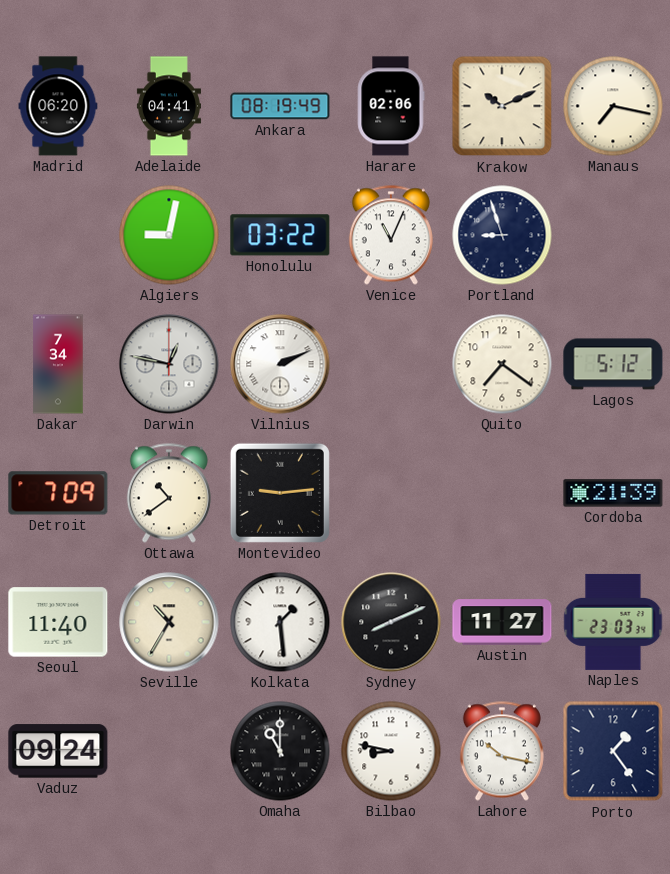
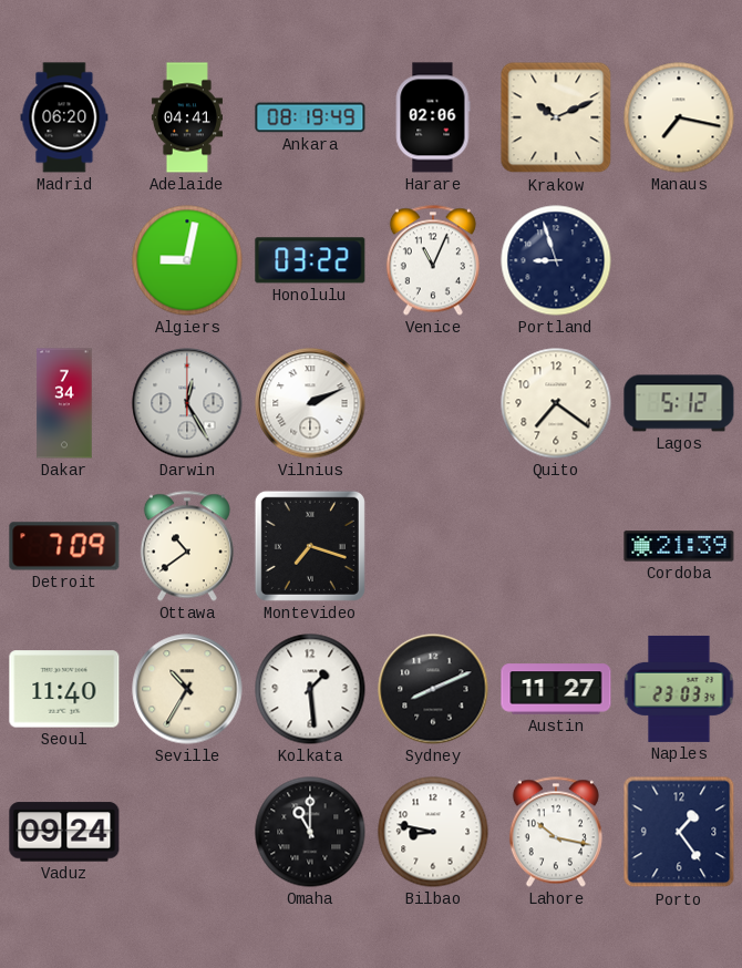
Darwin: 12:47 -> 12:25
Montevideo: 9:14 -> 7:18
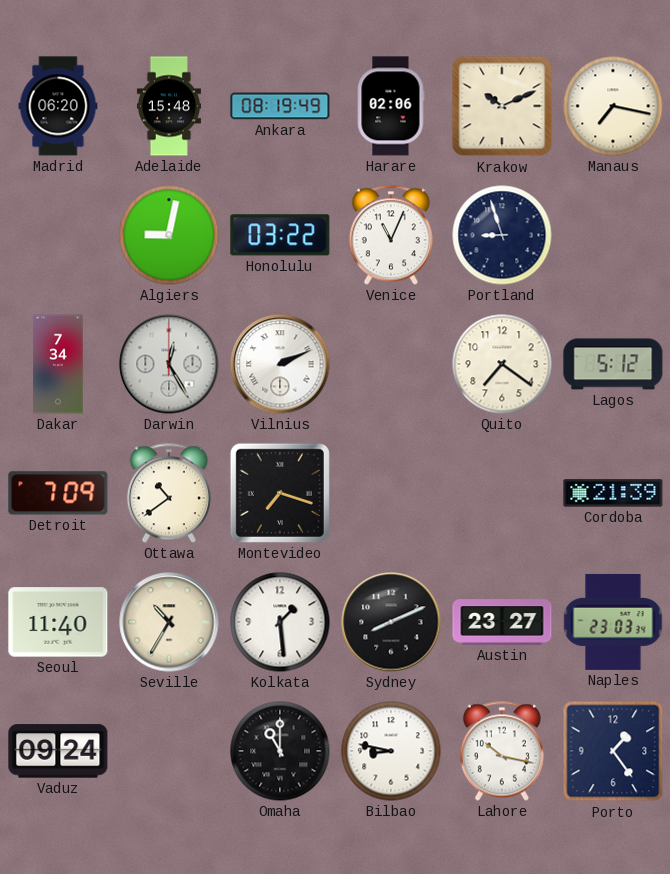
Adelaide: 04:41 -> 15:48
Austin: 11:27 -> 23:27
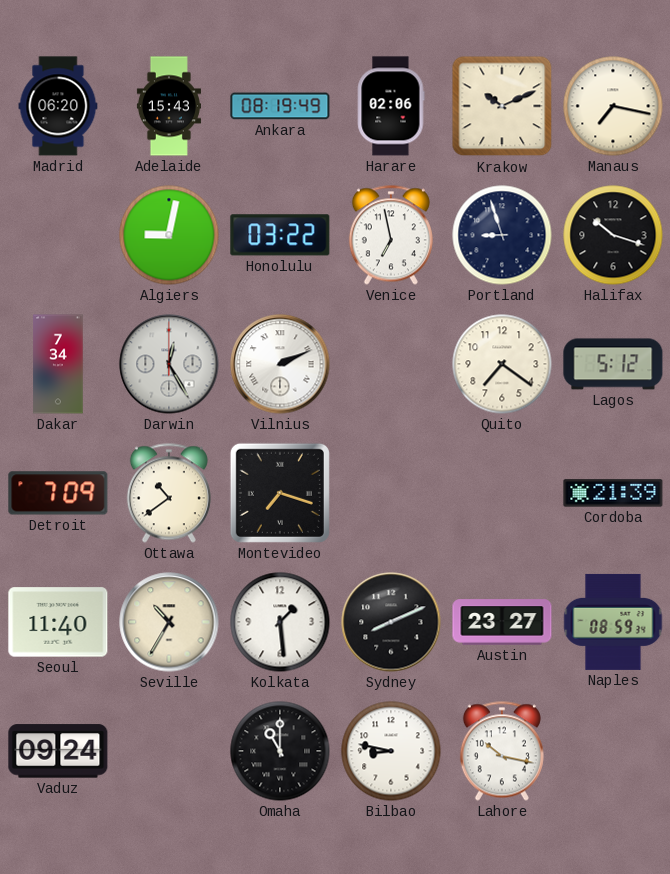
Adelaide: 15:48 -> 15:43
Venice: 11:04 -> 6:58
Halifax: none -> 10:18
Naples: 23:03 -> 08:59
Porto: 1:24 -> none
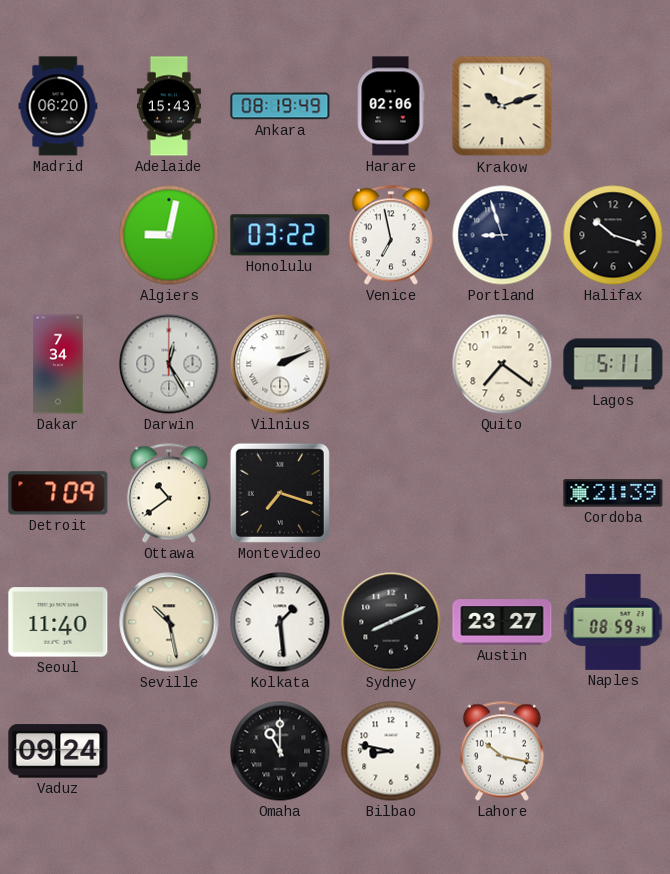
Krakow: 10:11 -> 10:12
Manaus: 7:17 -> none
Lagos: 5:12 -> 5:11
Seville: 10:35 -> 10:28
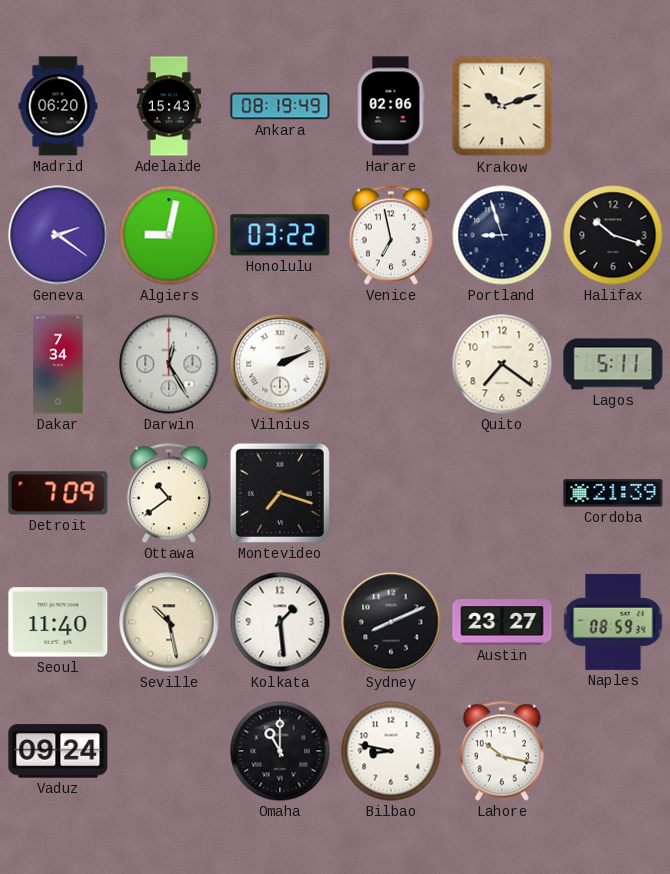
Geneva: none -> 2:21
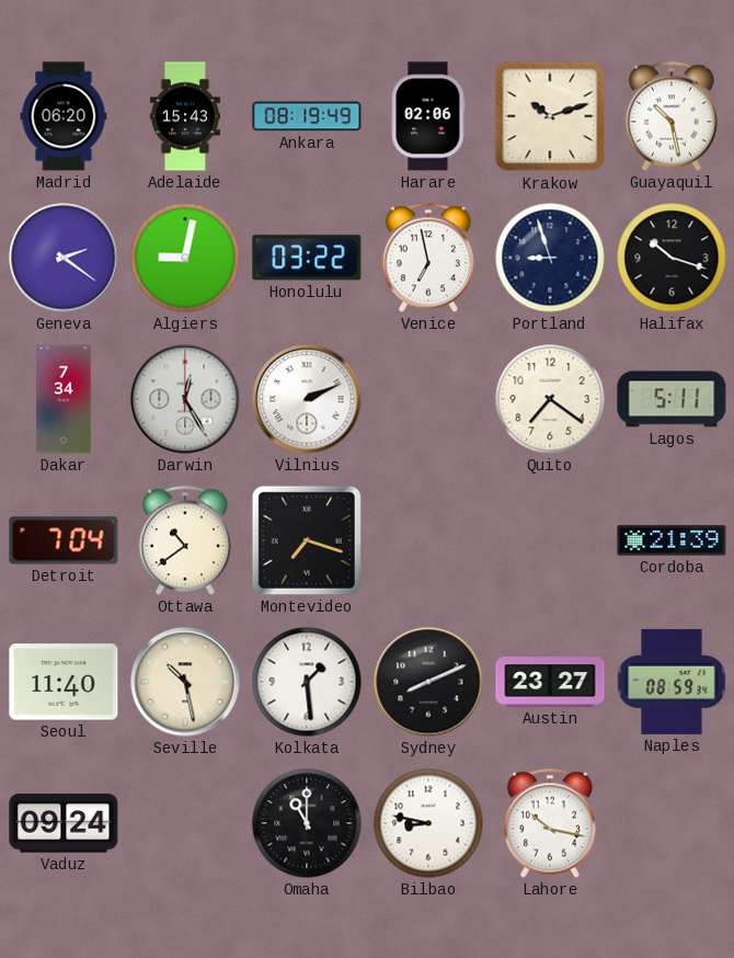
Guayaquil: none -> 10:28
Detroit: 7:09 -> 7:04
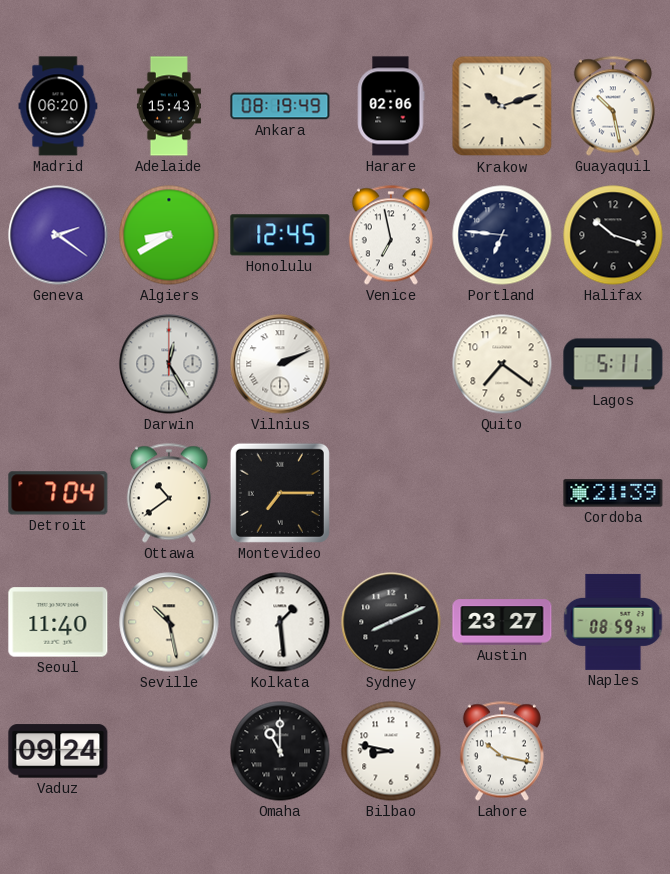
Algiers: 9:02 -> 8:40
Honolulu: 03:22 -> 12:45
Portland: 8:57 -> 6:46
Dakar: 7:34 -> none
Montevideo: 7:18 -> 7:15
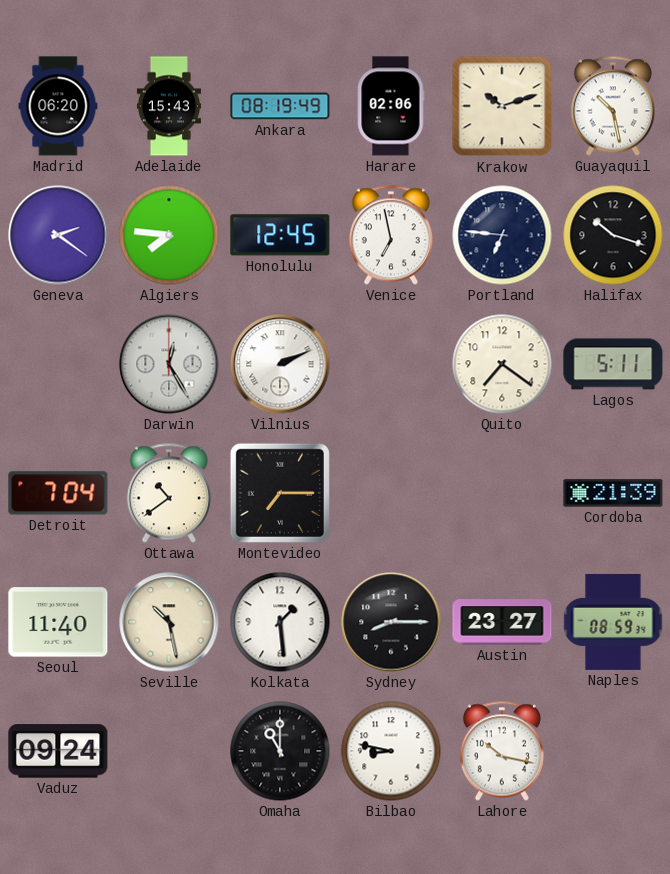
Algiers: 8:40 -> 7:46
Sydney: 8:11 -> 8:15
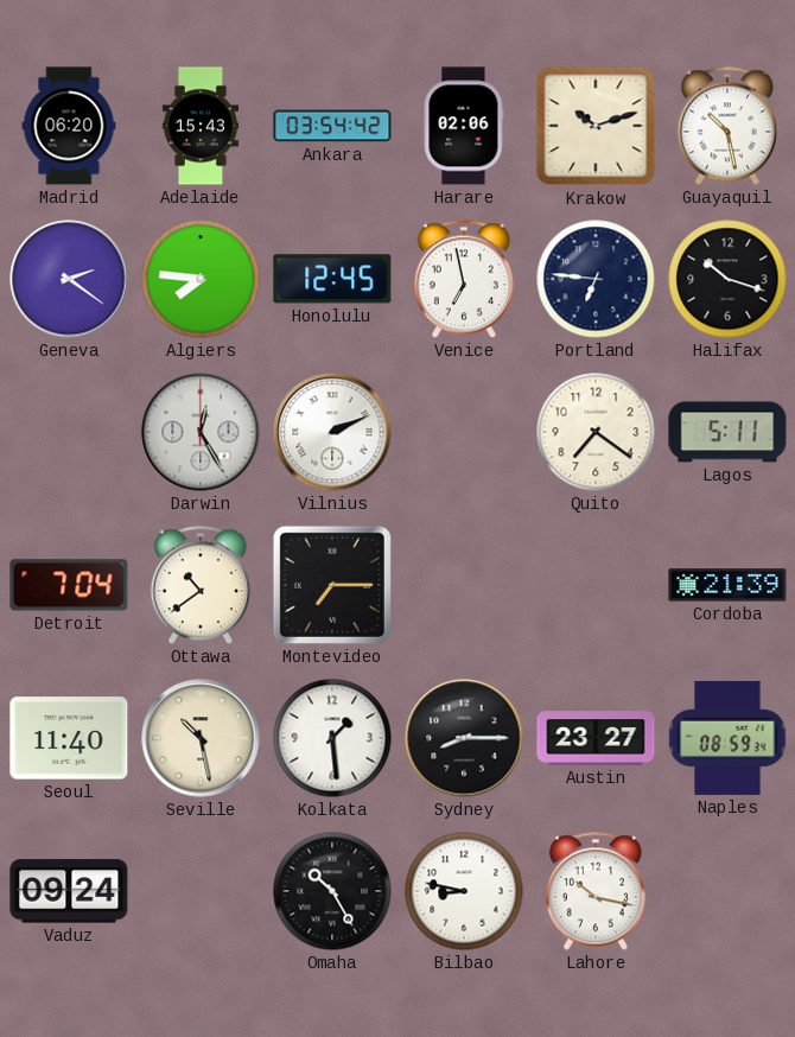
Ankara: 08:19 -> 03:54
Omaha: 11:00 -> 10:25
